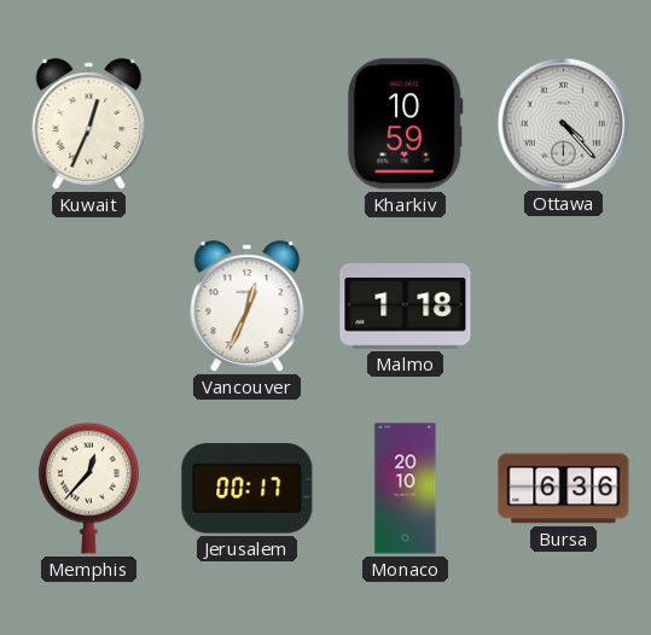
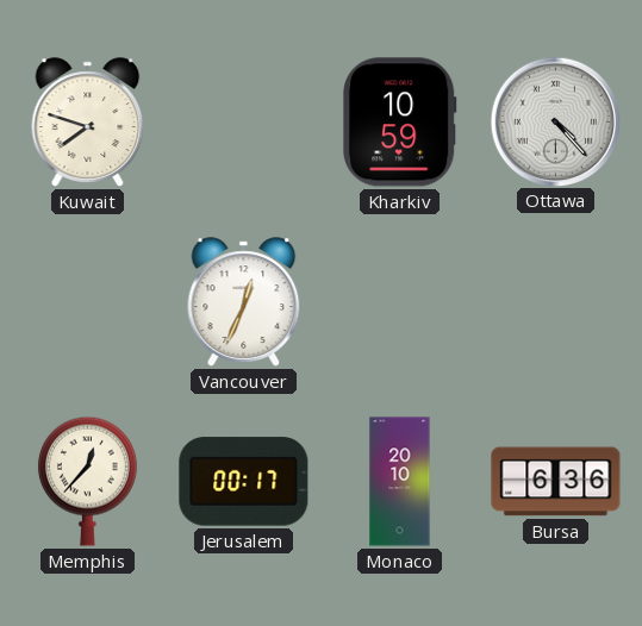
Kuwait: 12:34 -> 7:48
Malmo: 1:18 -> none
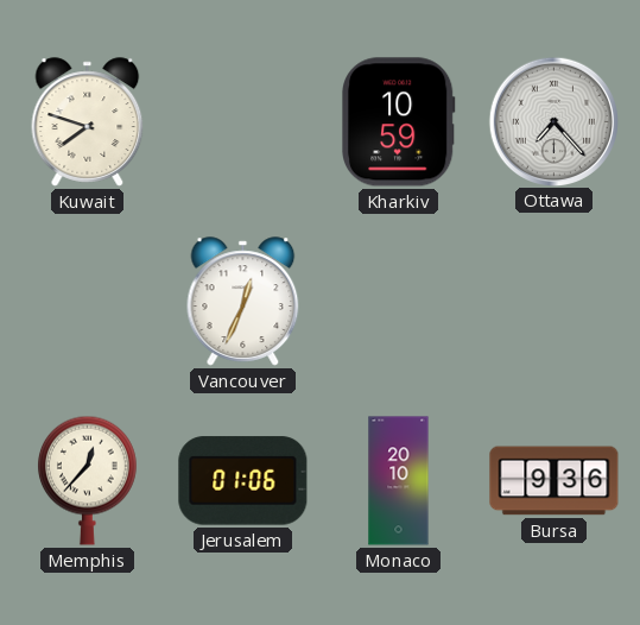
Ottawa: 4:23 -> 7:23
Jerusalem: 00:17 -> 01:06
Bursa: 6:36 -> 9:36
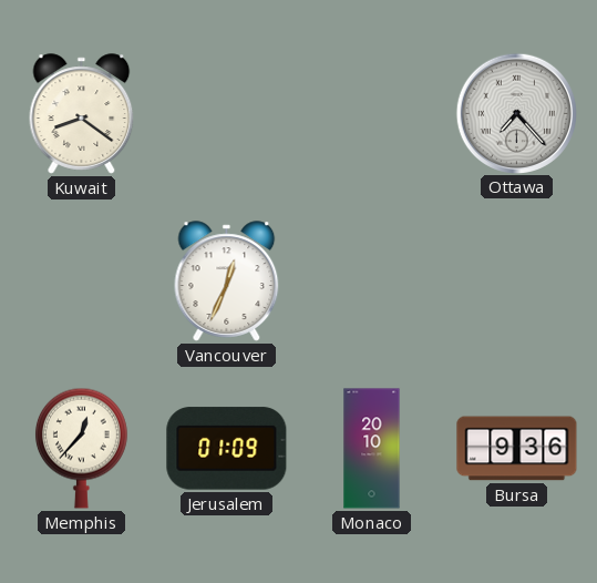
Kuwait: 7:48 -> 8:21
Kharkiv: 10:59 -> none
Jerusalem: 01:06 -> 01:09
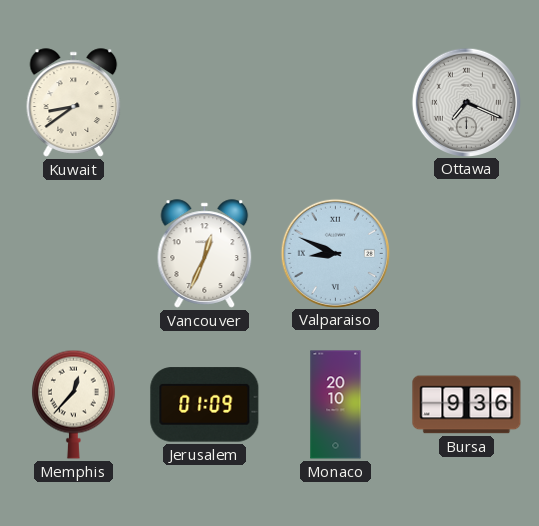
Kuwait: 8:21 -> 8:39
Ottawa: 7:23 -> 7:19
Valparaiso: none -> 8:49
